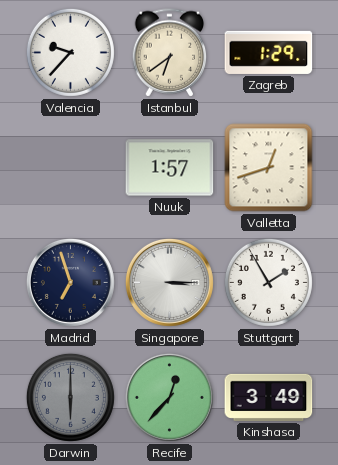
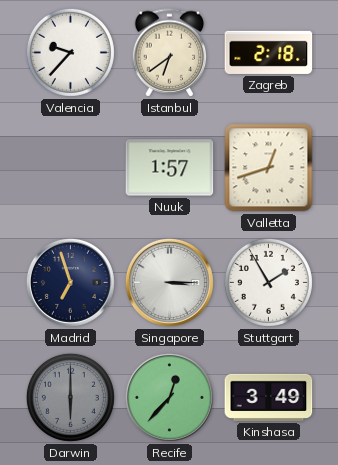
Zagreb: 1:29 -> 2:18
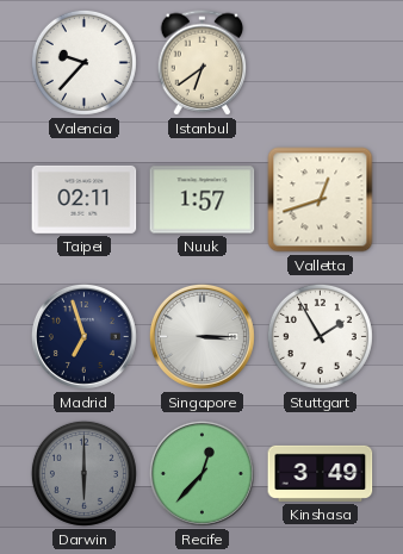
Zagreb: 2:18 -> none
Taipei: none -> 02:11
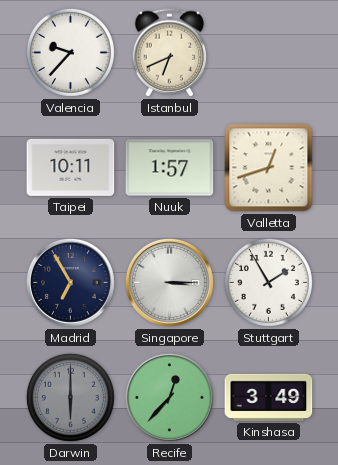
Istanbul: 6:39 -> 6:41
Taipei: 02:11 -> 10:11
Madrid: 6:57 -> 6:55
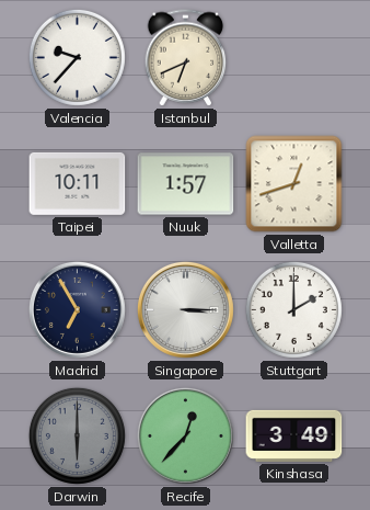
Stuttgart: 1:55 -> 2:00
